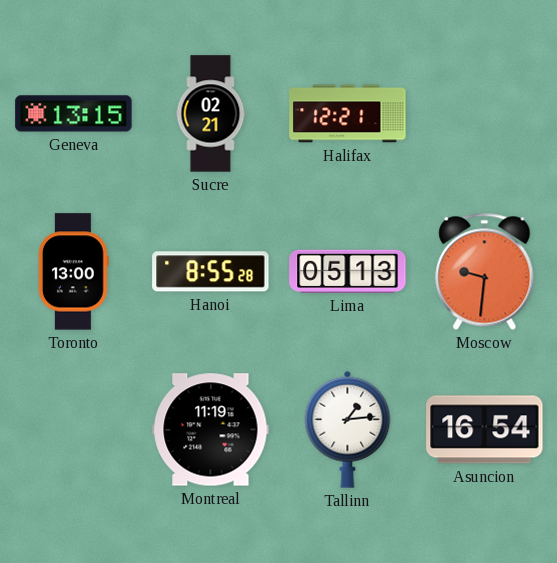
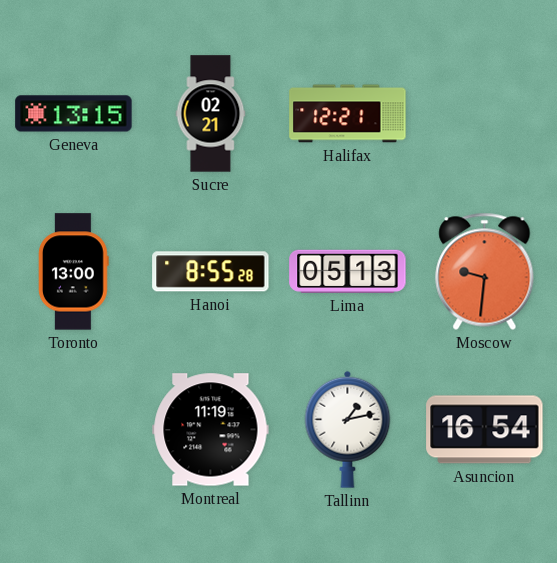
Tallinn: 1:14 -> 1:13
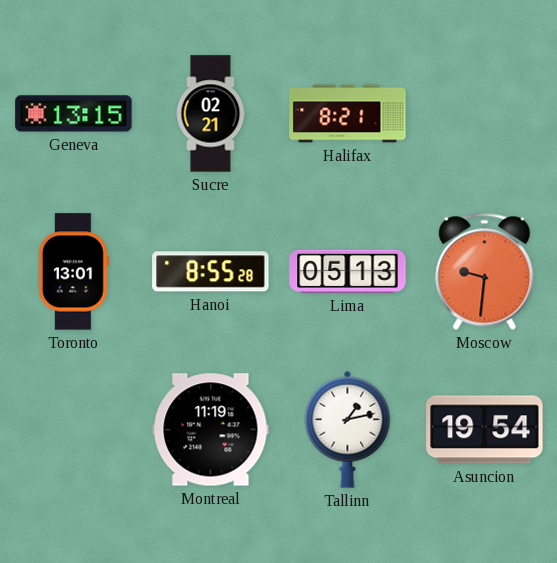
Halifax: 12:21 -> 8:21
Toronto: 13:00 -> 13:01
Asuncion: 16:54 -> 19:54
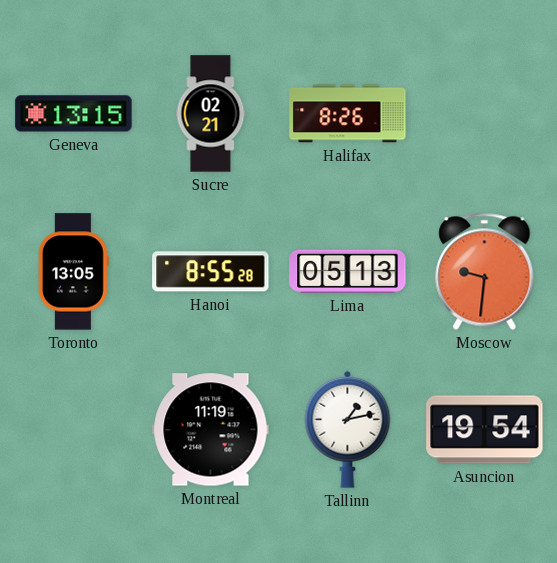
Halifax: 8:21 -> 8:26
Toronto: 13:01 -> 13:05
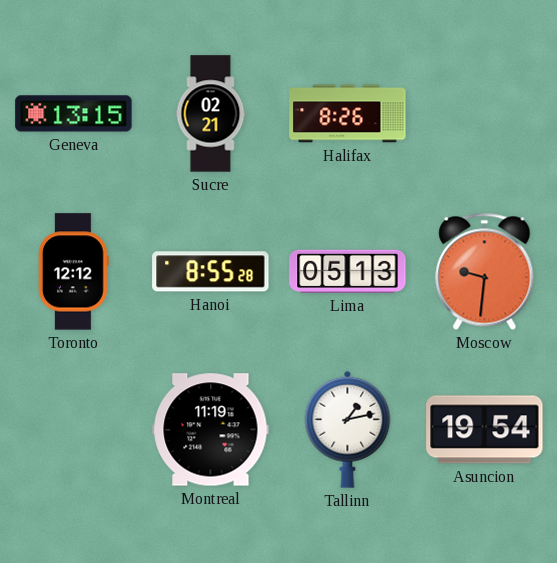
Toronto: 13:05 -> 12:12
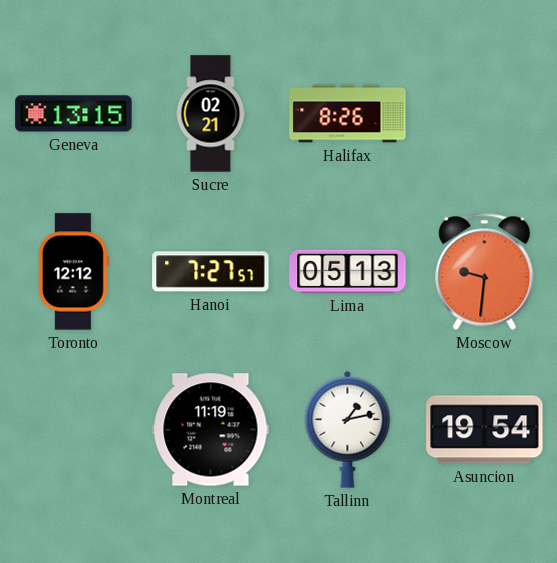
Hanoi: 8:55 -> 7:27
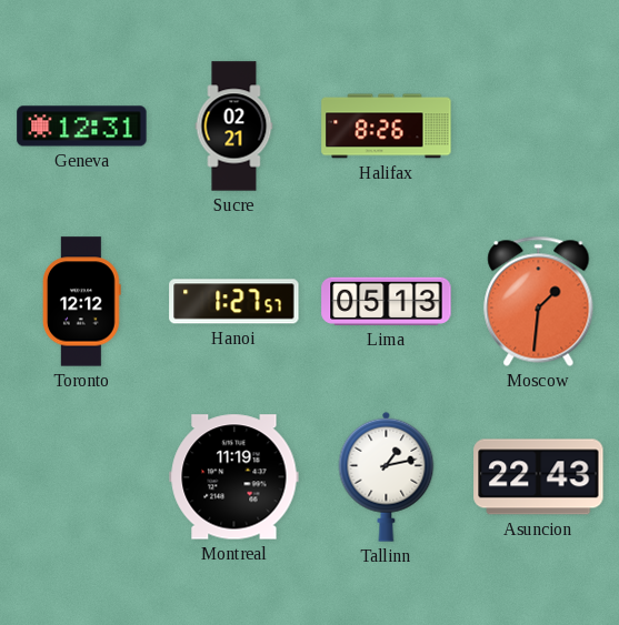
Geneva: 13:15 -> 12:31
Hanoi: 7:27 -> 1:27
Moscow: 9:31 -> 1:31
Asuncion: 19:54 -> 22:43
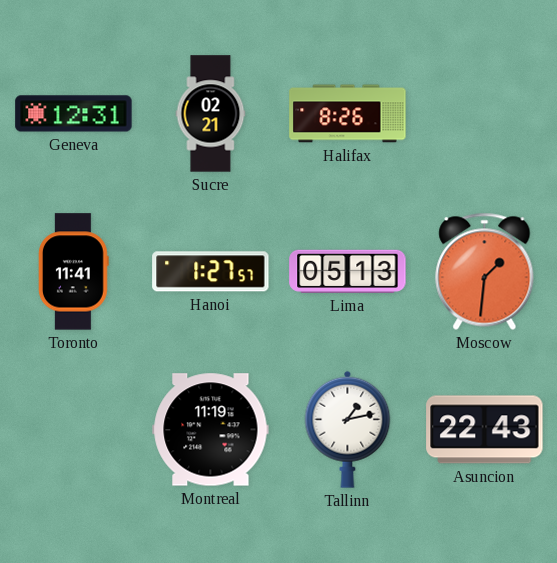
Toronto: 12:12 -> 11:41
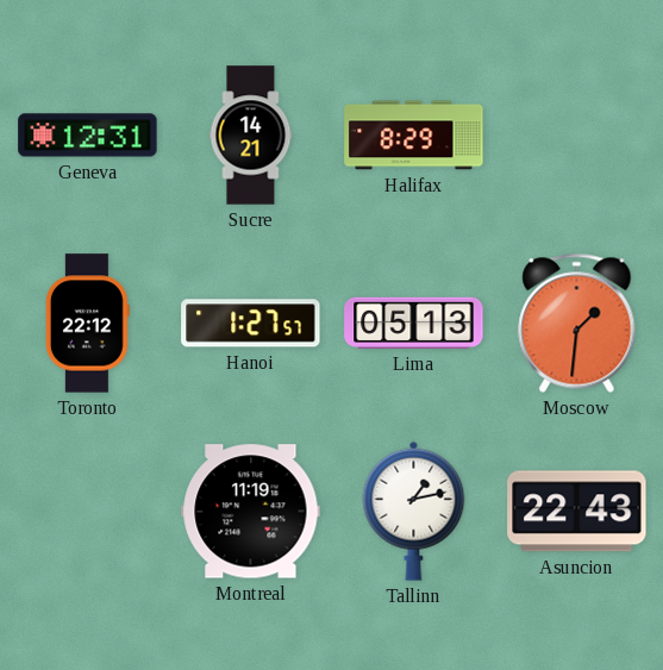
Sucre: 02:21 -> 14:21
Halifax: 8:26 -> 8:29
Toronto: 11:41 -> 22:12
